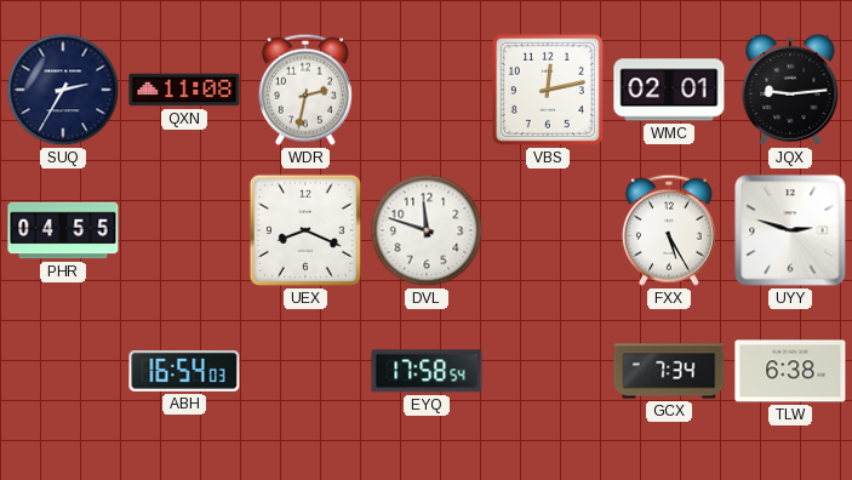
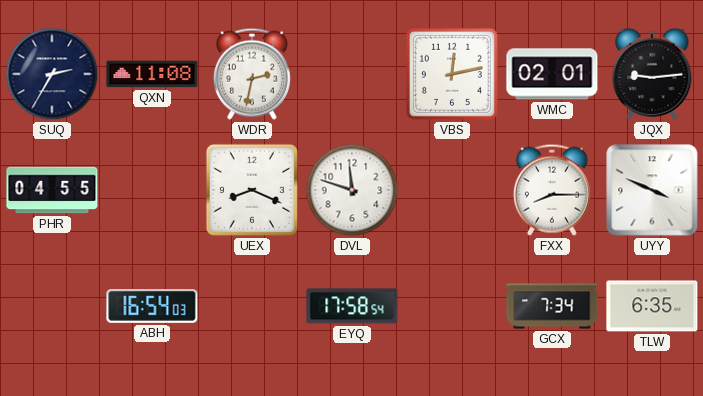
FXX: 5:25 -> 8:15
UYY: 2:48 -> 3:49
TLW: 6:38 -> 6:35
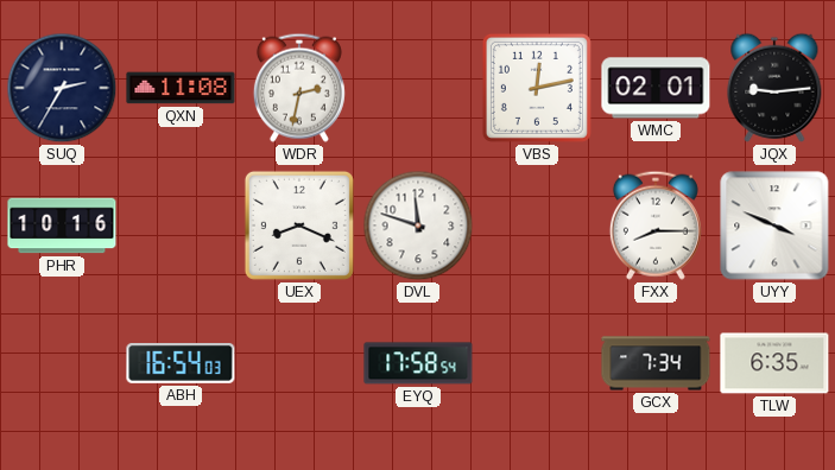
PHR: 04:55 -> 10:16
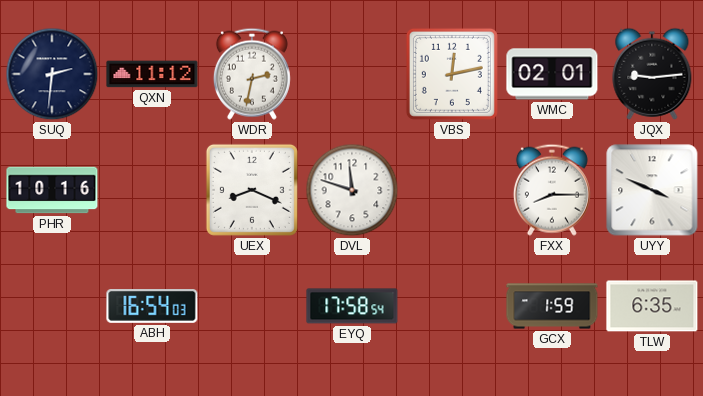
SUQ: 2:35 -> 2:31
QXN: 11:08 -> 11:12
GCX: 7:34 -> 1:59
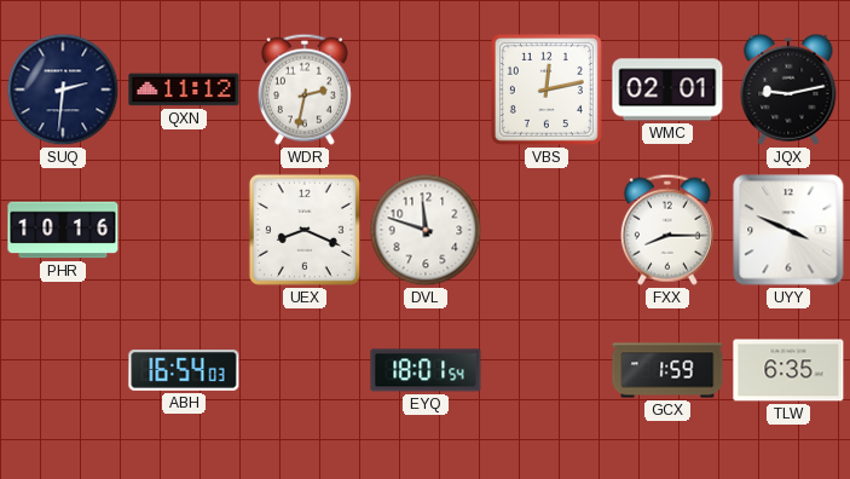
JQX: 9:14 -> 9:13
EYQ: 17:58 -> 18:01
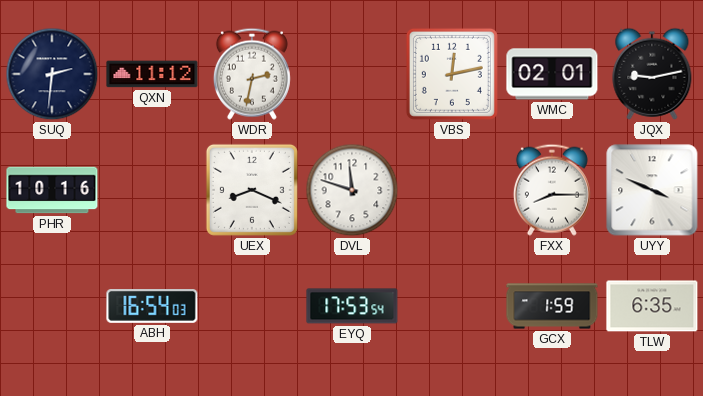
EYQ: 18:01 -> 17:53
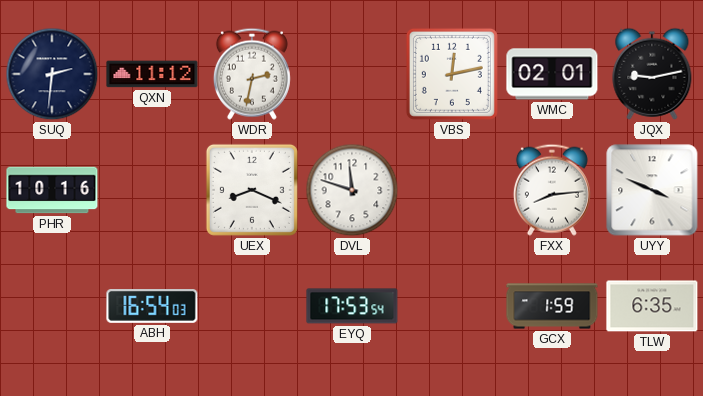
FXX: 8:15 -> 8:14
